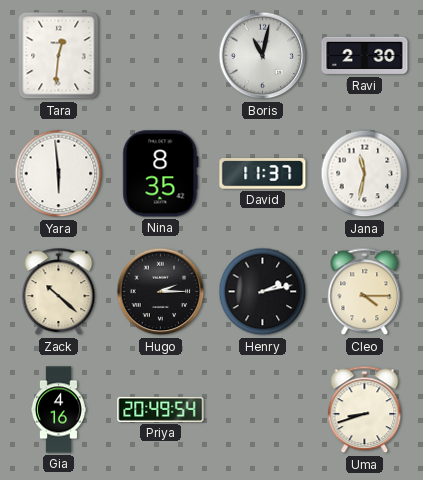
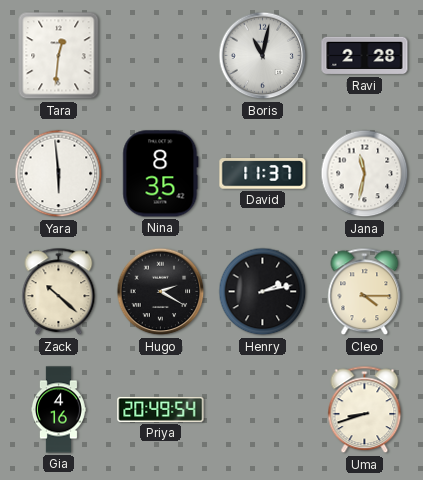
Ravi: 2:30 -> 2:28
Hugo: 2:15 -> 2:20
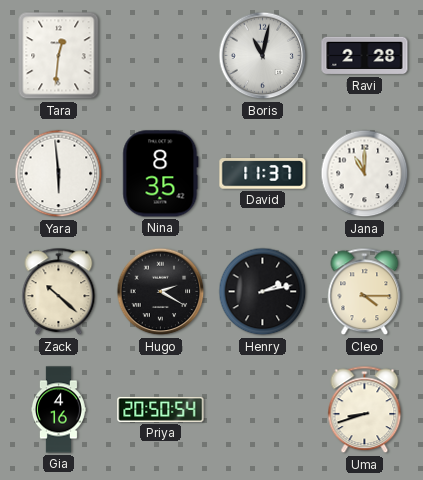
Jana: 11:32 -> 11:00
Priya: 20:49 -> 20:50
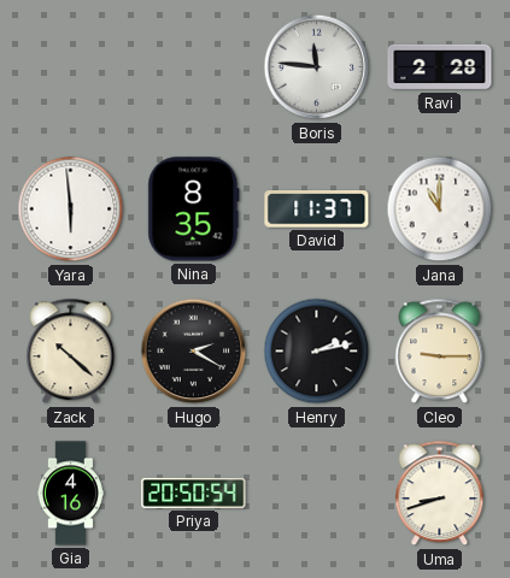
Tara: 12:31 -> none
Boris: 11:02 -> 11:46
Cleo: 4:15 -> 9:15
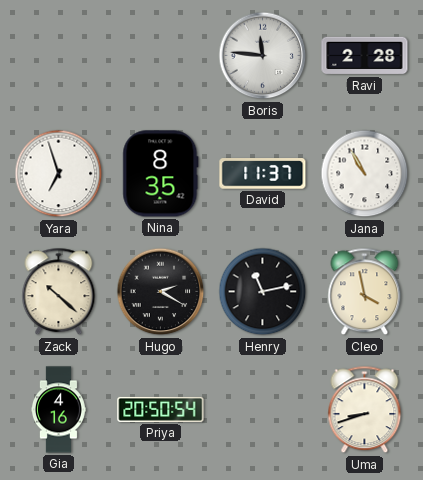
Yara: 5:59 -> 6:57
Jana: 11:00 -> 10:55
Henry: 2:13 -> 11:13
Cleo: 9:15 -> 3:58
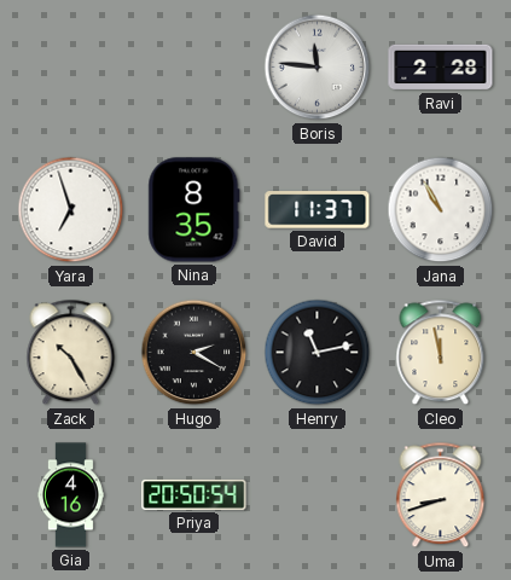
Zack: 10:22 -> 10:25
Cleo: 3:58 -> 11:58
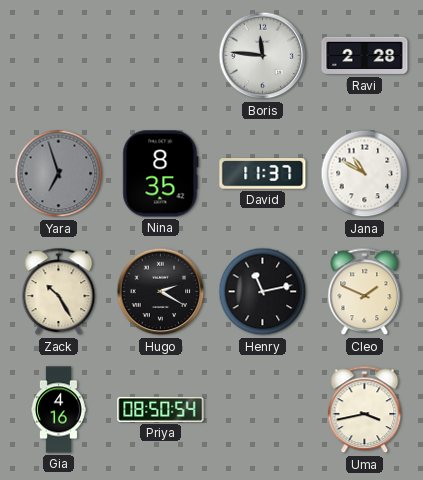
Yara dial: white -> grey
Jana: 10:55 -> 10:50
Cleo: 11:58 -> 1:49
Priya: 20:50 -> 08:50
Uma: 8:42 -> 3:43
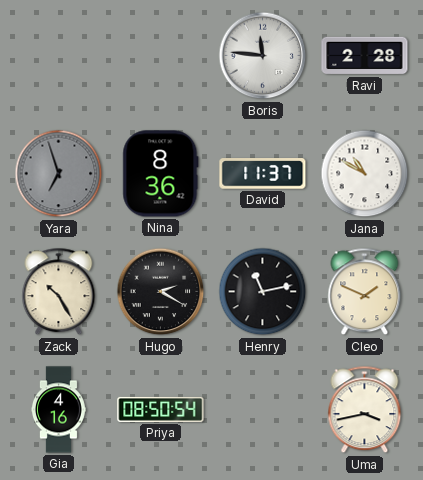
Nina: 8:35 -> 8:36
